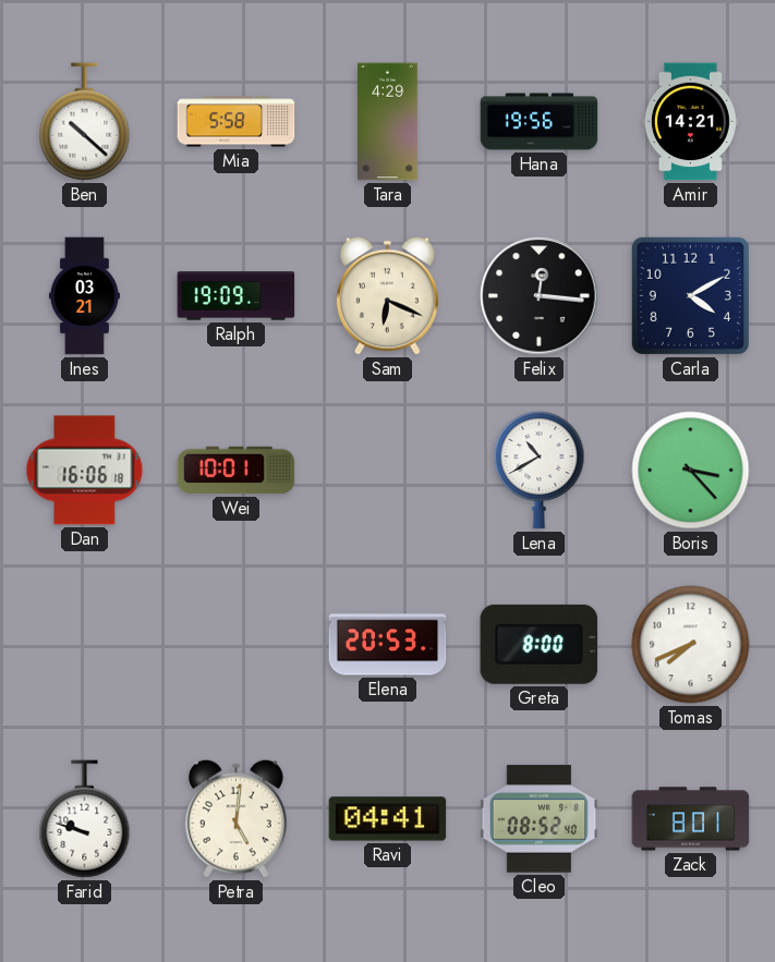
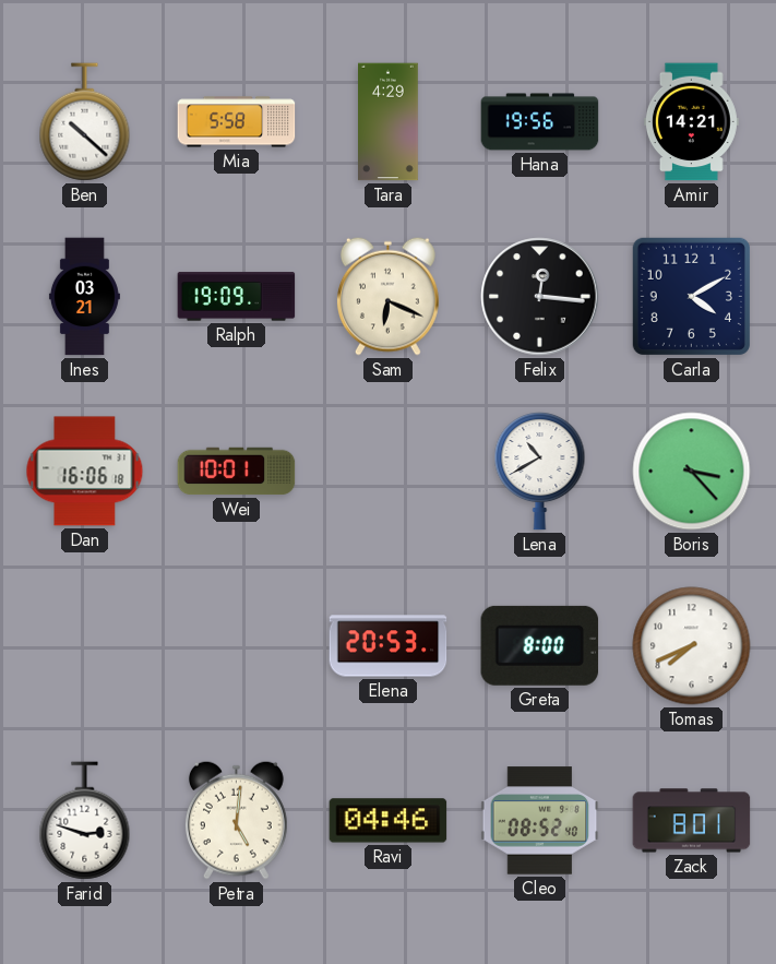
Farid: 9:48 -> 2:48
Ravi: 04:41 -> 04:46
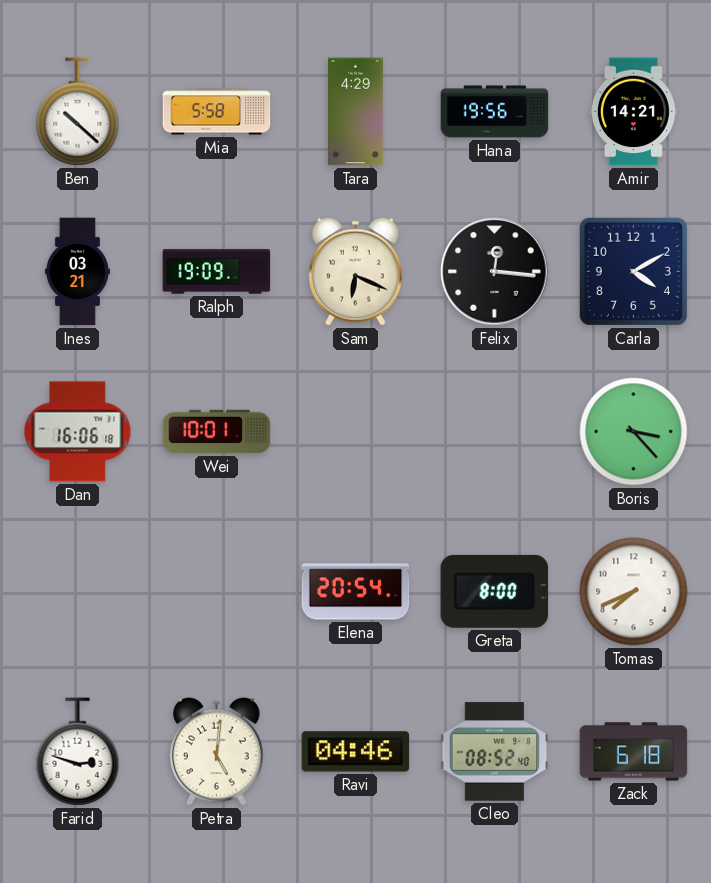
Lena: 10:40 -> none
Elena: 20:53 -> 20:54
Zack: 8:01 -> 6:18
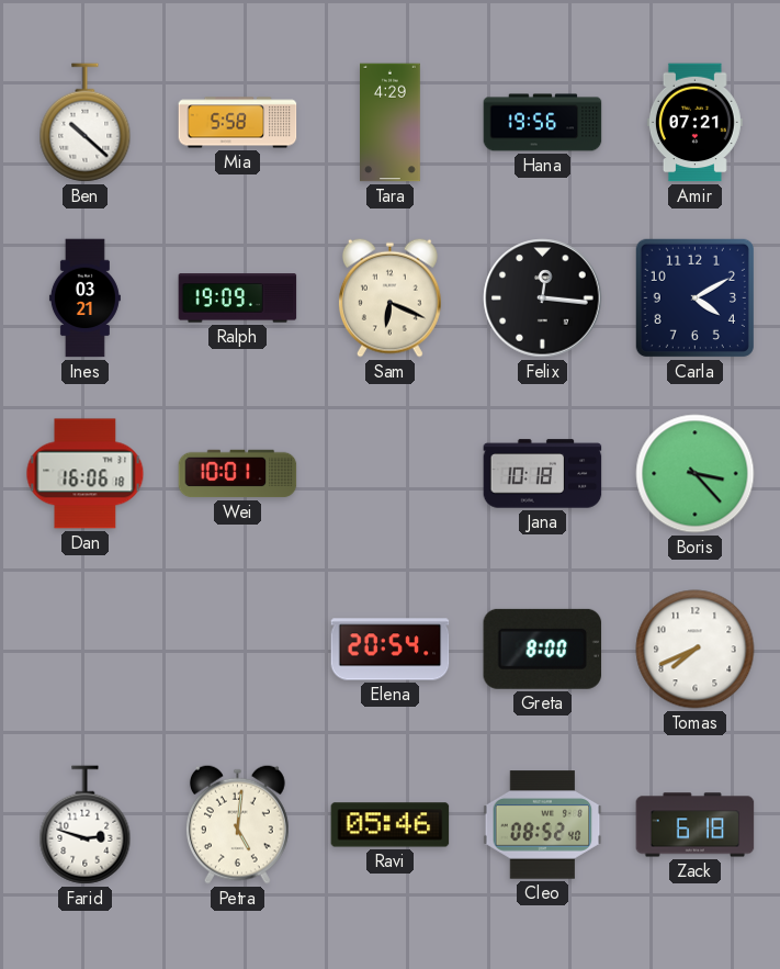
Amir: 14:21 -> 07:21
Jana: none -> 10:18
Ravi: 04:46 -> 05:46
